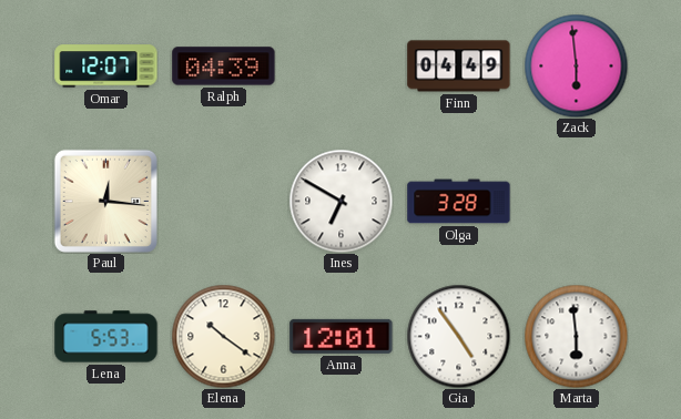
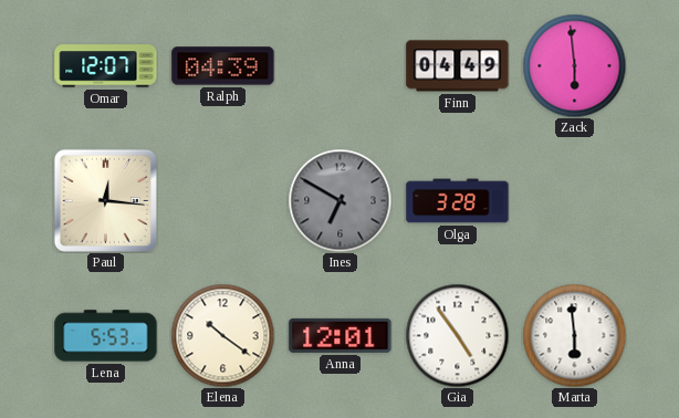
Ines dial: white -> grey
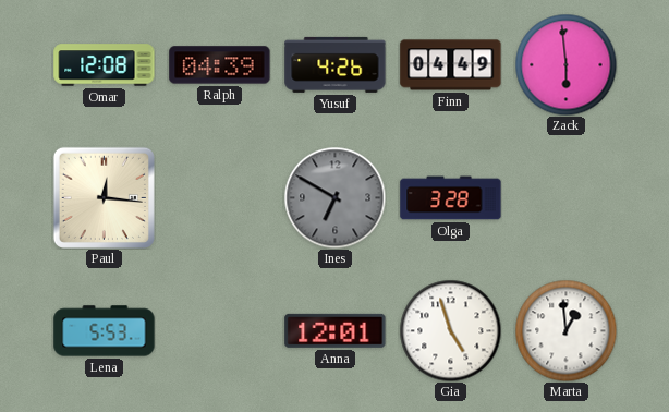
Omar: 12:07 -> 12:08
Yusuf: none -> 4:26
Elena: 10:21 -> none
Gia: 4:54 -> 4:57
Marta: 5:59 -> 12:59
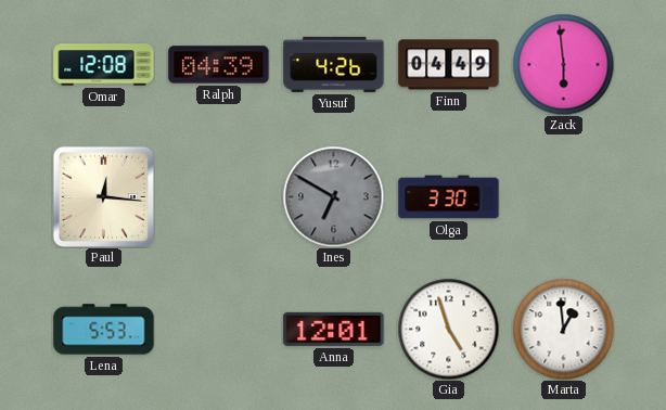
Olga: 3:28 -> 3:30
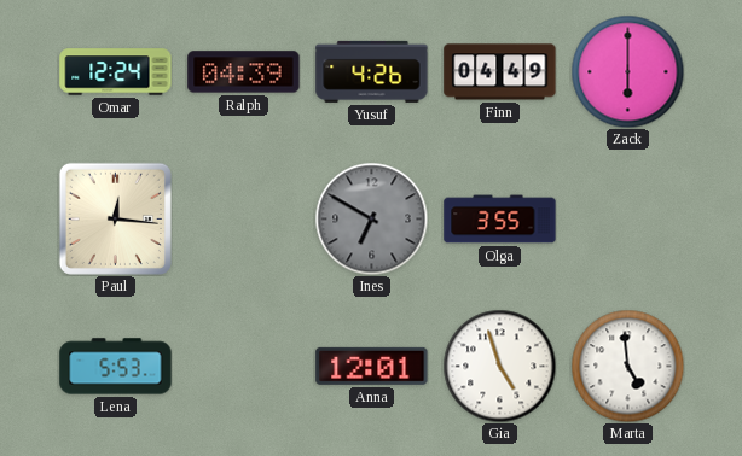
Omar: 12:08 -> 12:24
Zack: 5:59 -> 6:00
Olga: 3:30 -> 3:55
Marta: 12:59 -> 4:59
